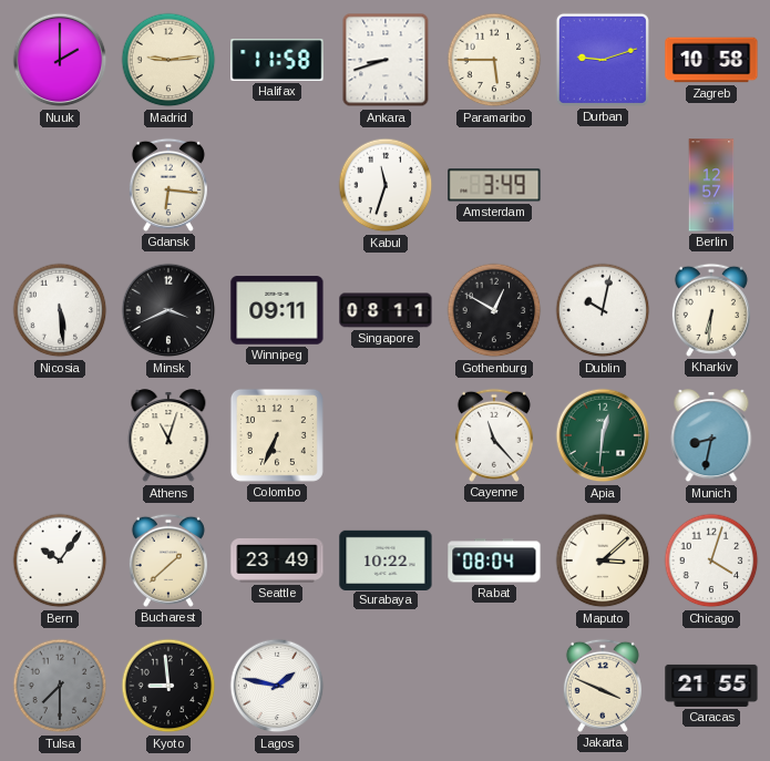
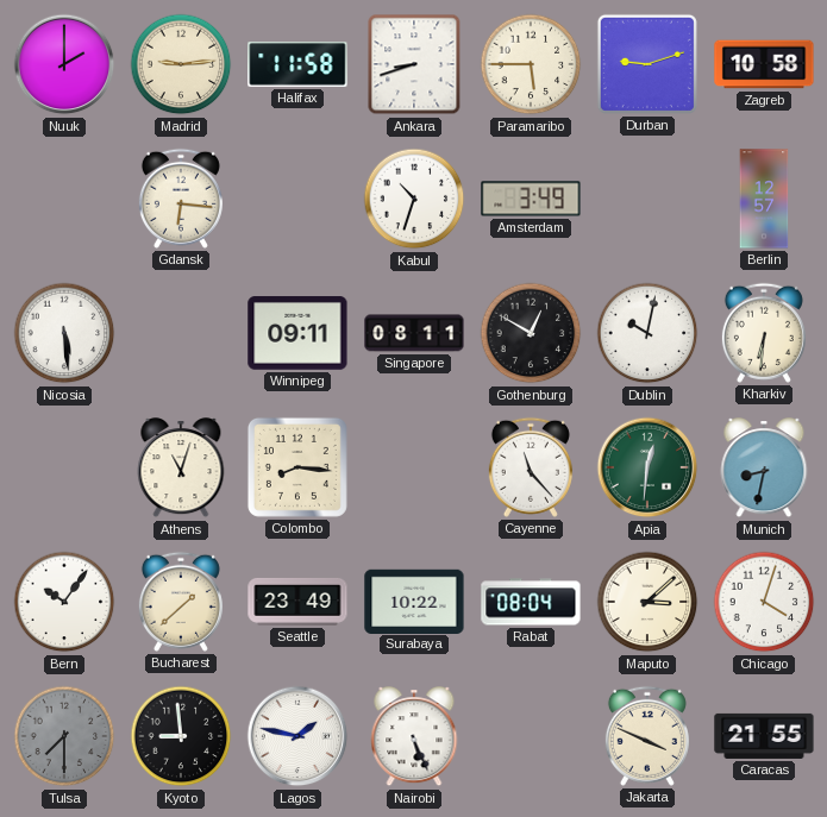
Kabul: 11:33 -> 10:33
Minsk: 3:41 -> none
Colombo: 6:34 -> 8:16
Nairobi: none -> 5:26
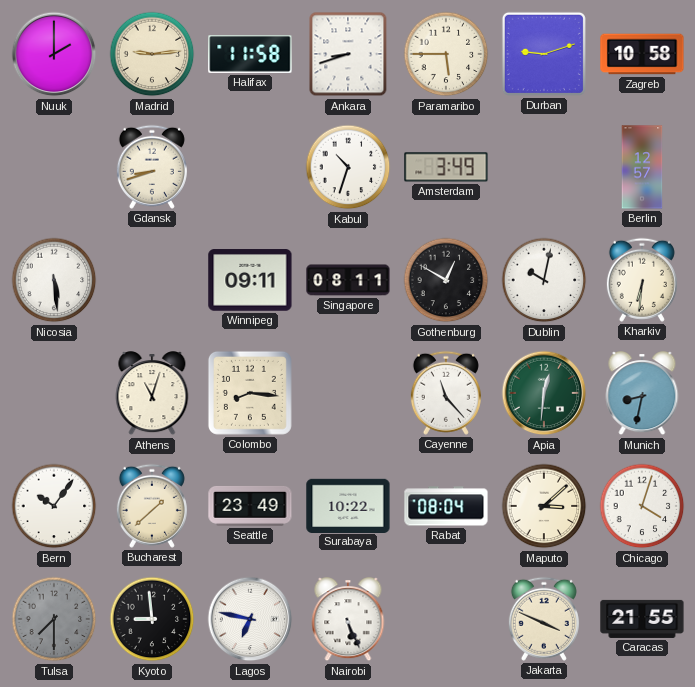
Gdansk: 6:16 -> 8:42
Lagos: 1:47 -> 6:47
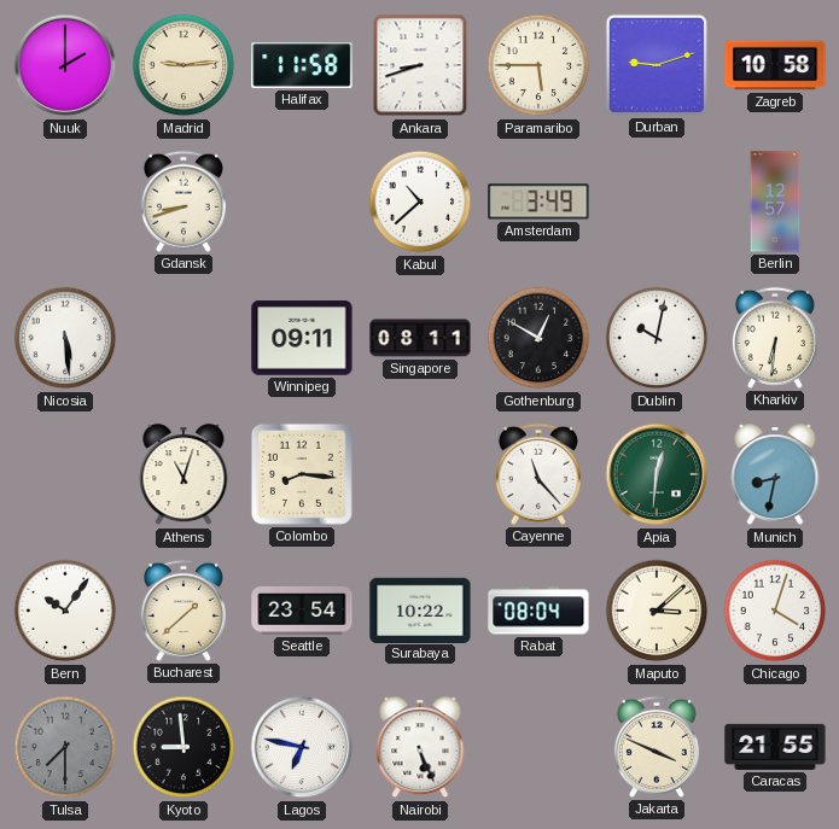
Kabul: 10:33 -> 10:38
Seattle: 23:49 -> 23:54
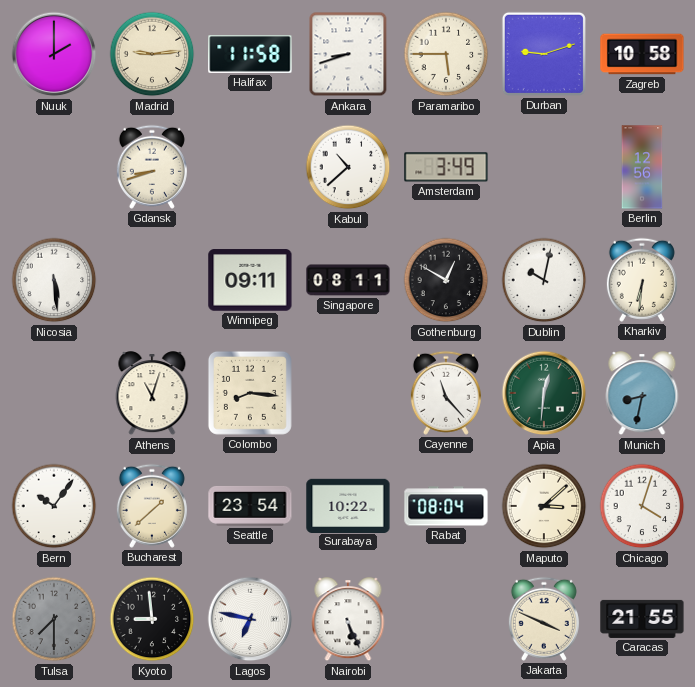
Berlin: 12:57 -> 12:56
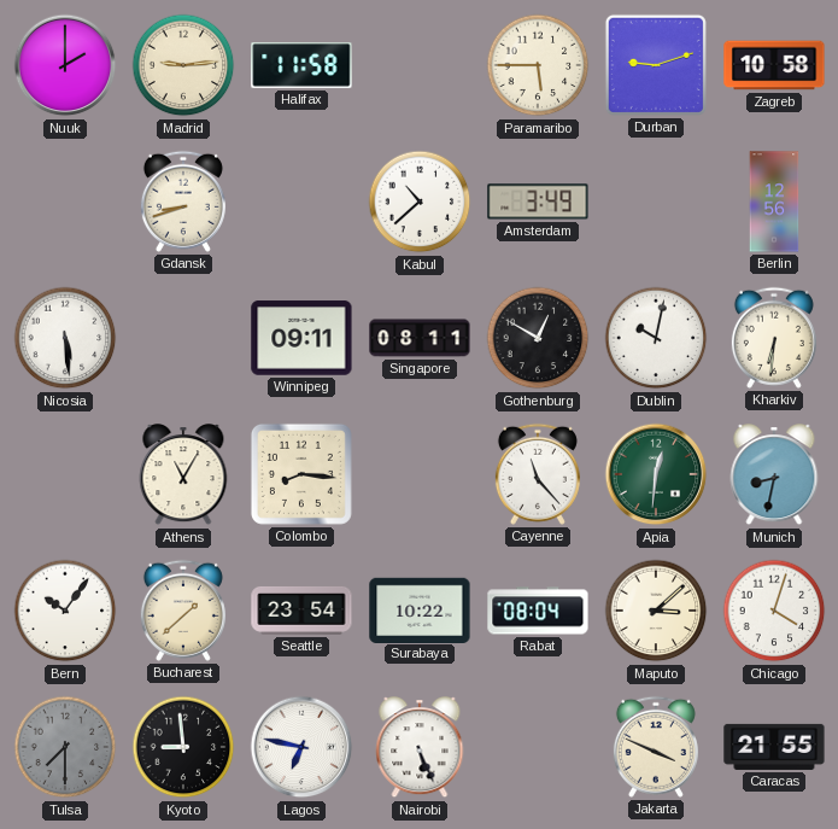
Ankara: 8:42 -> none
Athens: 11:03 -> 11:05
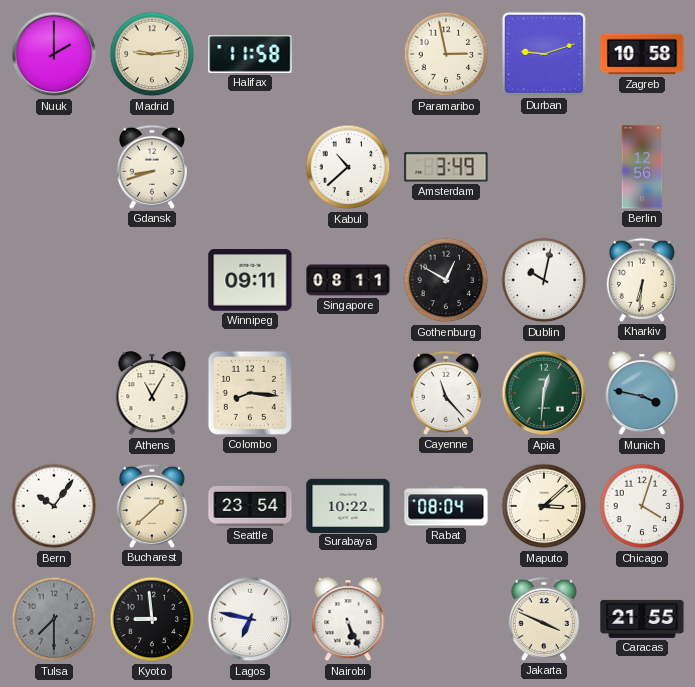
Paramaribo: 5:45 -> 2:58
Nicosia: 5:29 -> none
Munich: 8:32 -> 3:47
